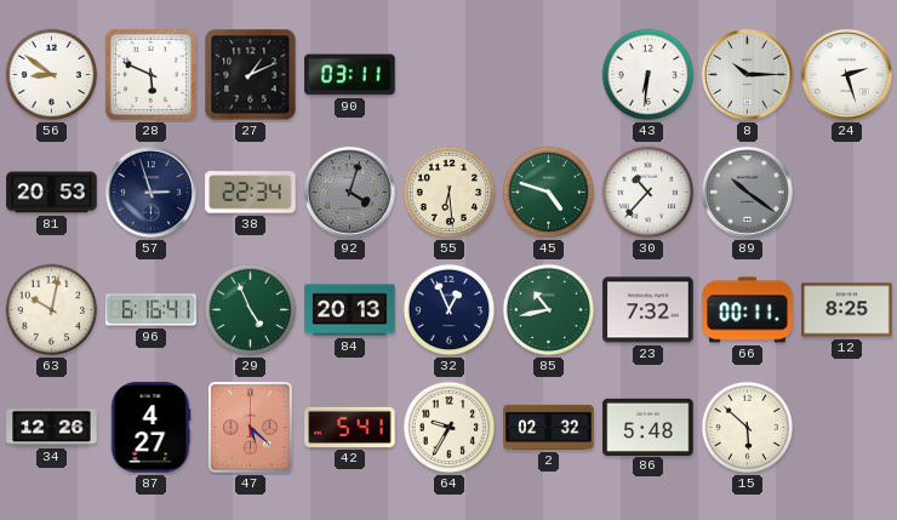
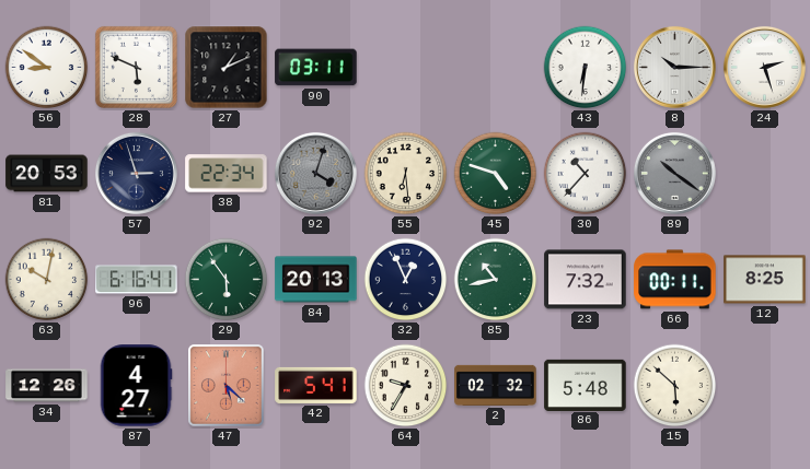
29: 4:56 -> 5:54
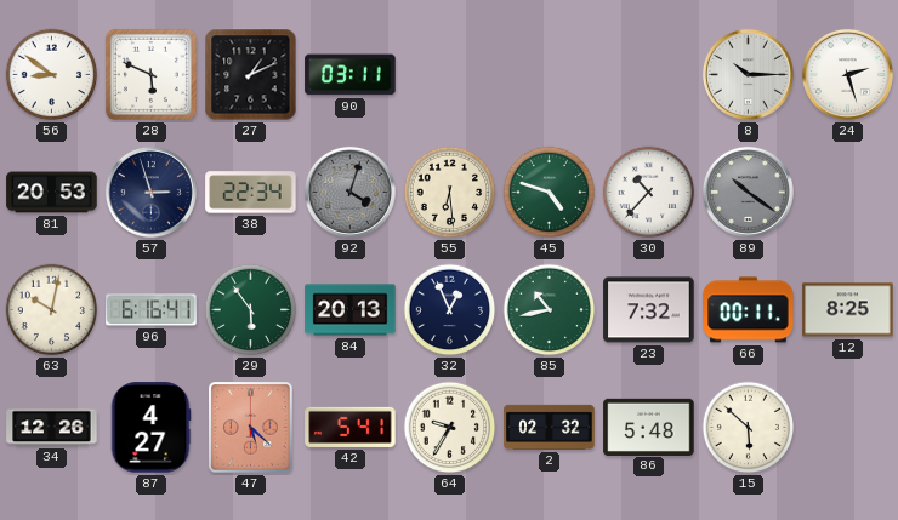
43: 6:31 -> none
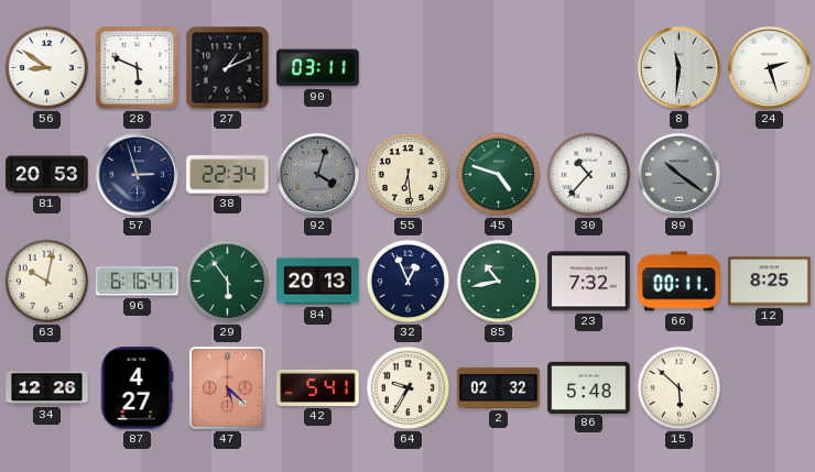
8: 10:15 -> 11:31
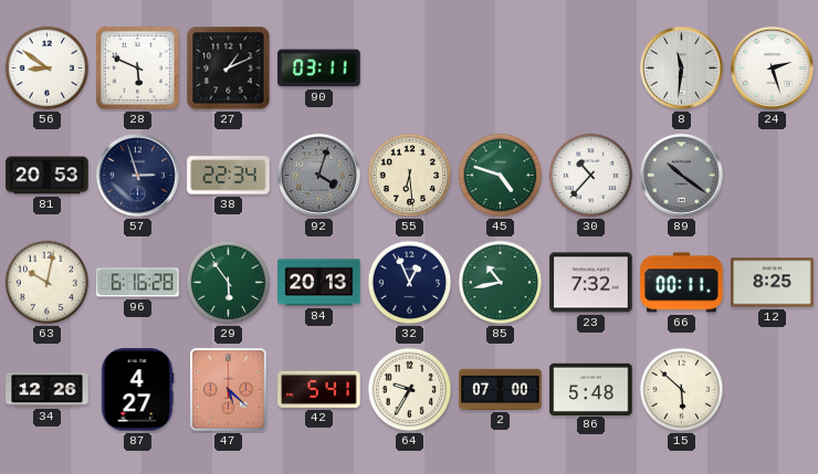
96: 6:16:41 -> 6:16:28
2: 02:32 -> 07:00
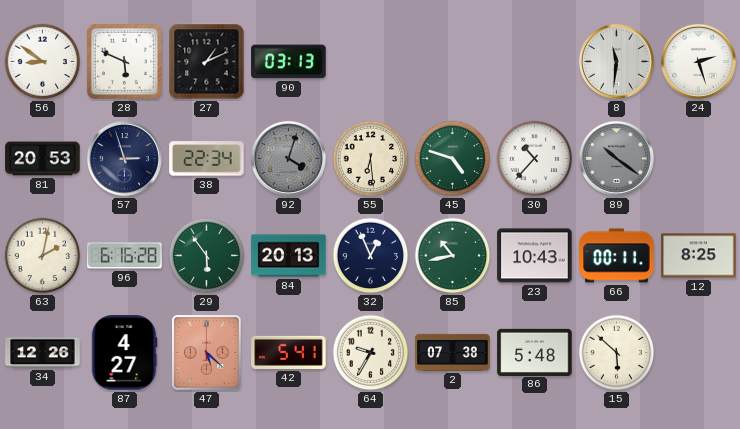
90: 03:11 -> 03:13
63: 10:02 -> 2:02
23: 7:32 -> 10:43
2: 07:00 -> 07:38
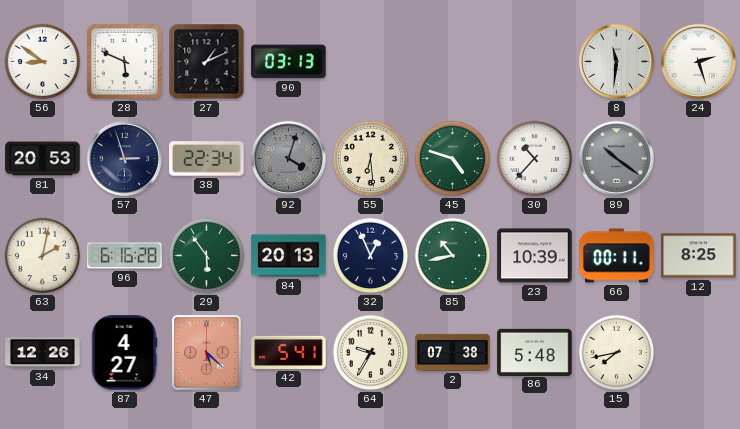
23: 10:43 -> 10:39
15: 5:52 -> 7:43
